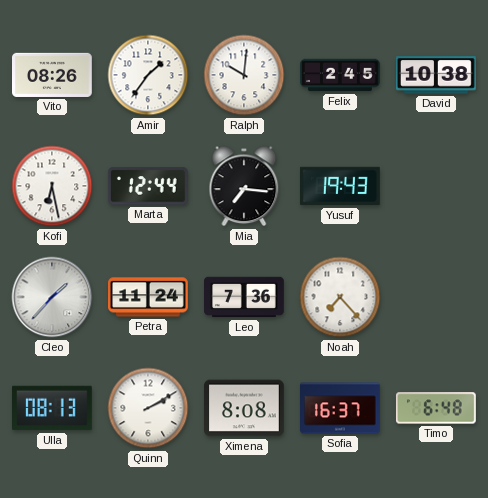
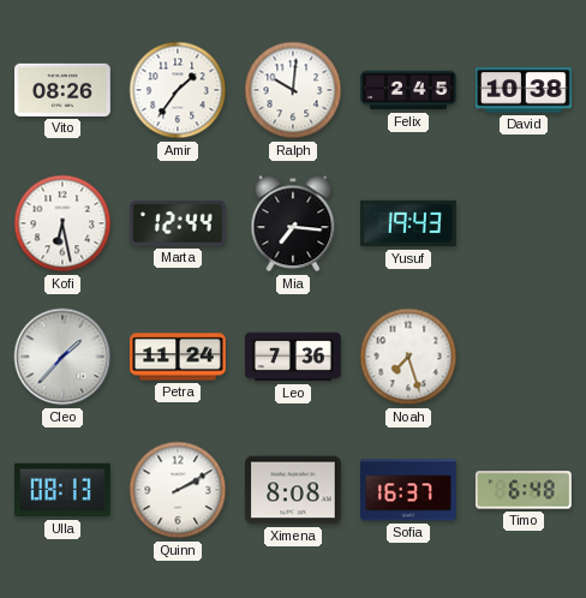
Noah: 7:23 -> 7:27
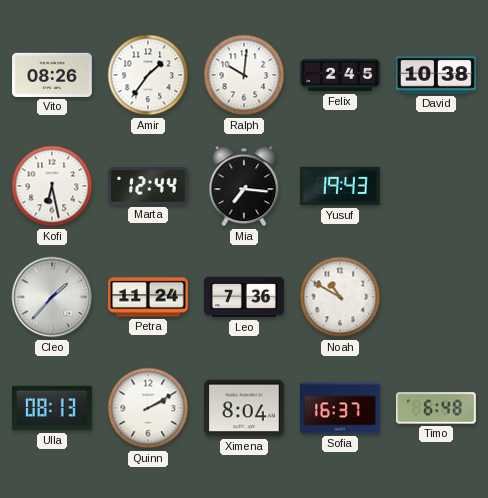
Noah: 7:27 -> 10:50
Ximena: 8:08 -> 8:04
